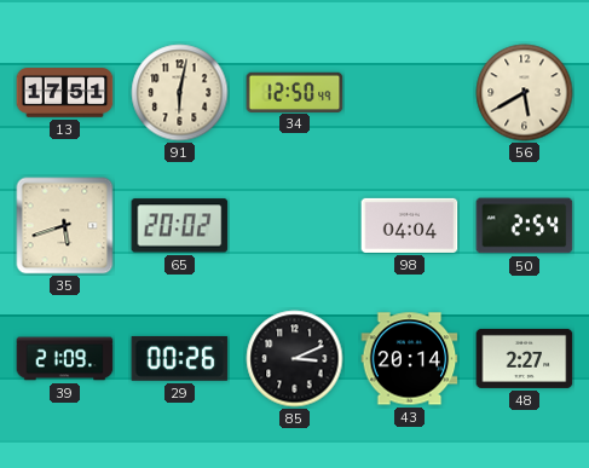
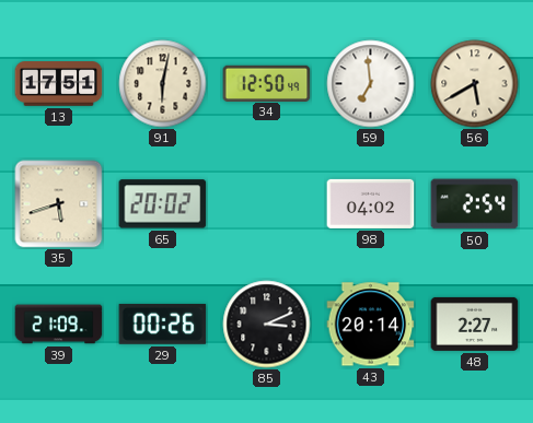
59: none -> 6:59
98: 04:04 -> 04:02
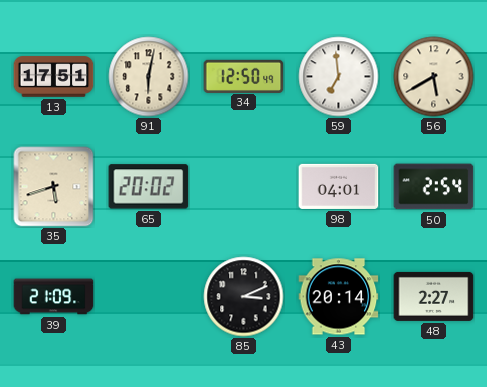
98: 04:02 -> 04:01
29: 00:26 -> none
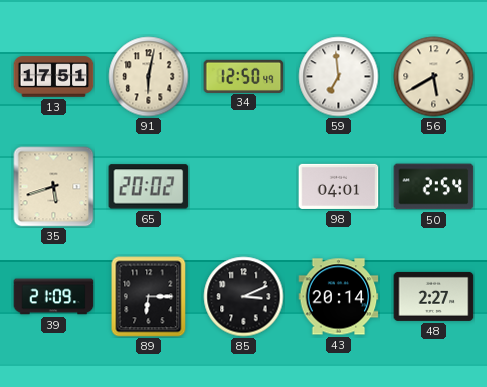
89: none -> 6:15
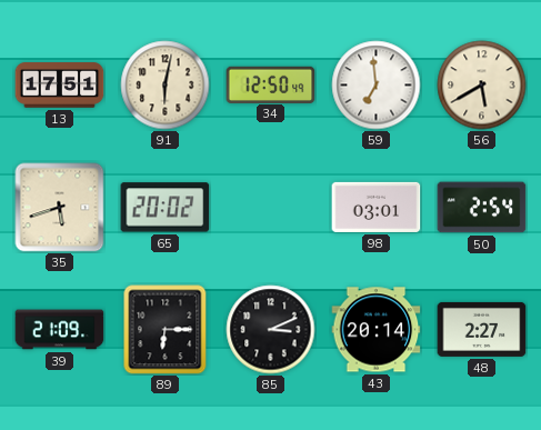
98: 04:01 -> 03:01
